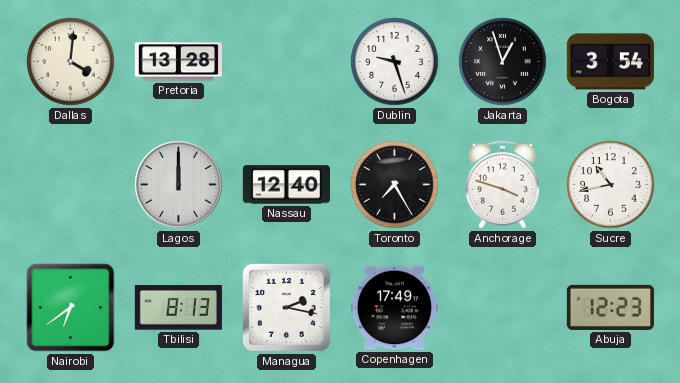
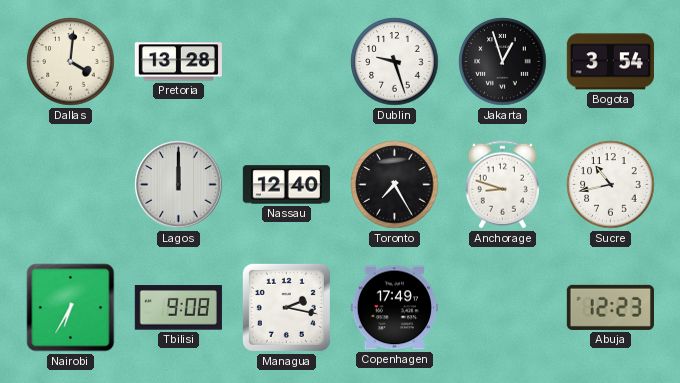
Anchorage: 3:48 -> 8:48
Nairobi: 6:39 -> 6:35
Tbilisi: 8:13 -> 9:08
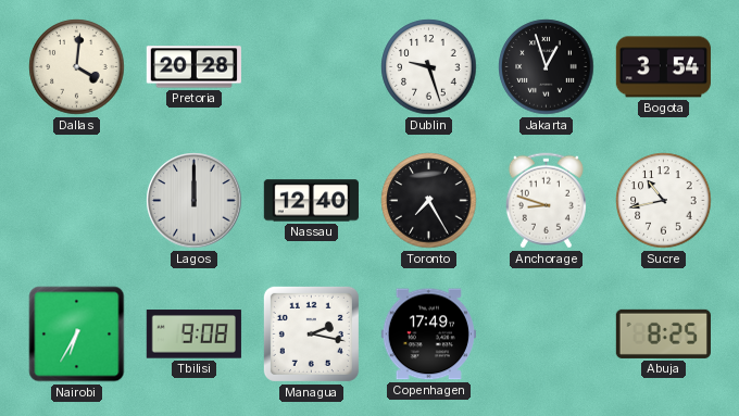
Pretoria: 13:28 -> 20:28
Abuja: 12:23 -> 8:25
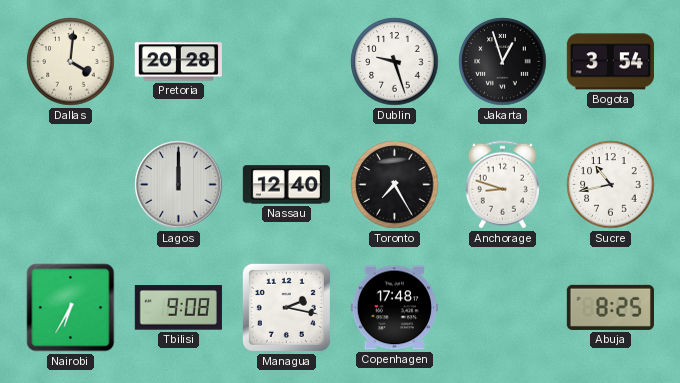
Copenhagen: 17:49 -> 17:48
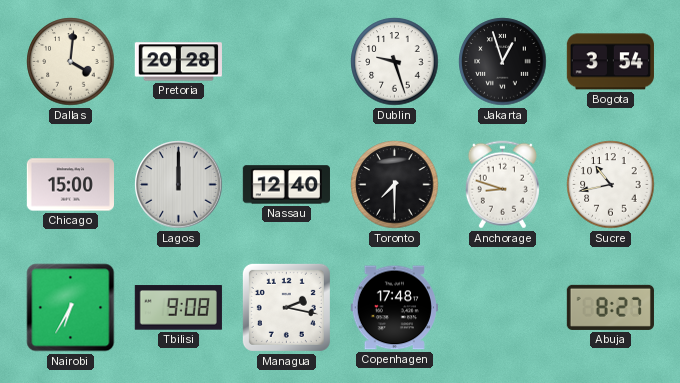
Chicago: none -> 15:00
Toronto: 7:25 -> 7:30
Abuja: 8:25 -> 8:27
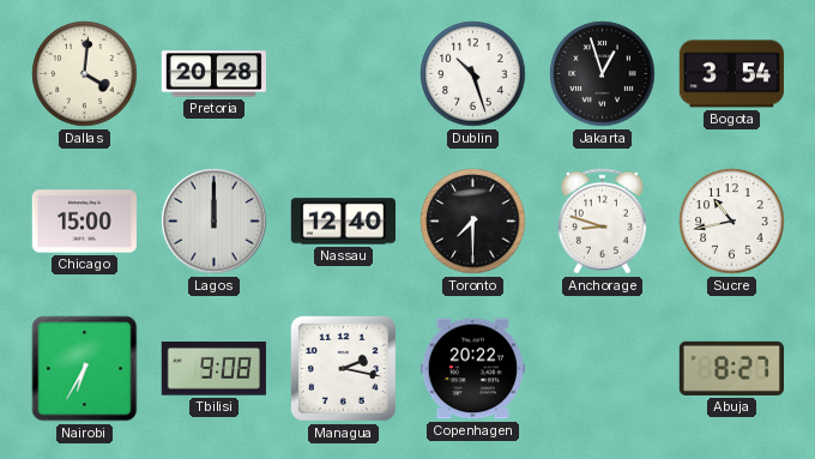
Dublin: 9:27 -> 10:27
Copenhagen: 17:48 -> 20:22
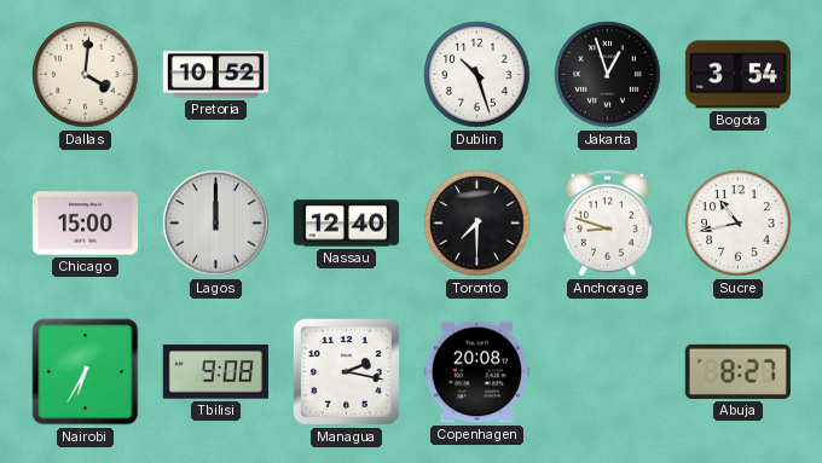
Pretoria: 20:28 -> 10:52
Copenhagen: 20:22 -> 20:08
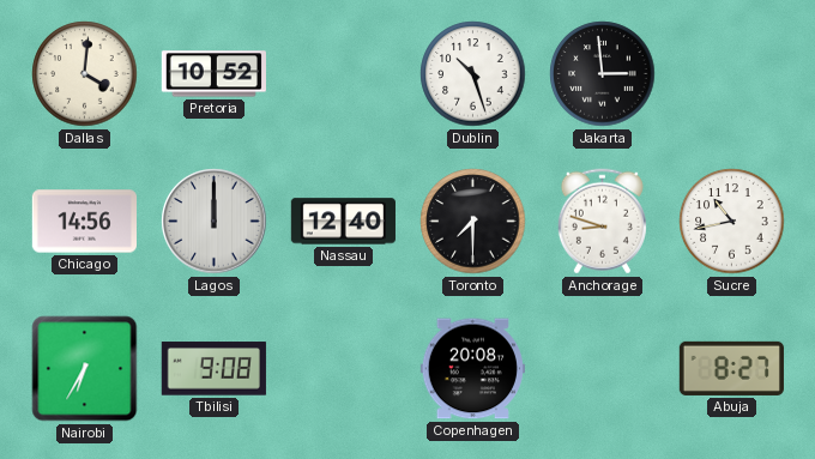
Jakarta: 12:57 -> 2:59
Bogota: 3:54 -> none
Chicago: 15:00 -> 14:56
Managua: 2:17 -> none
